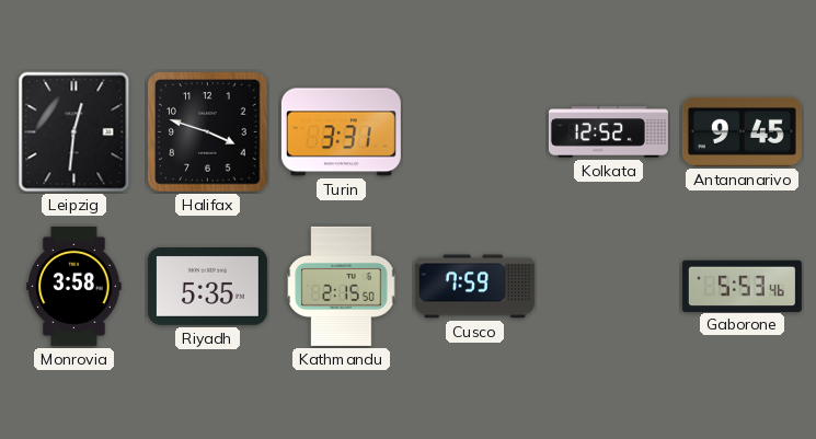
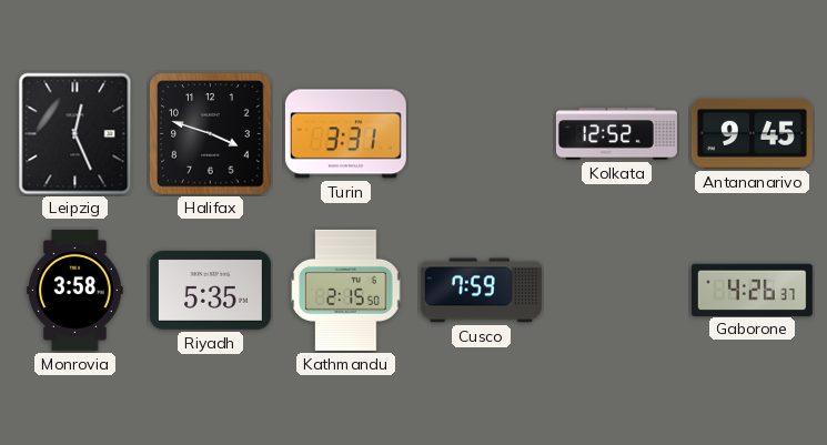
Leipzig: 12:31 -> 12:26
Gaborone: 5:53 -> 4:26
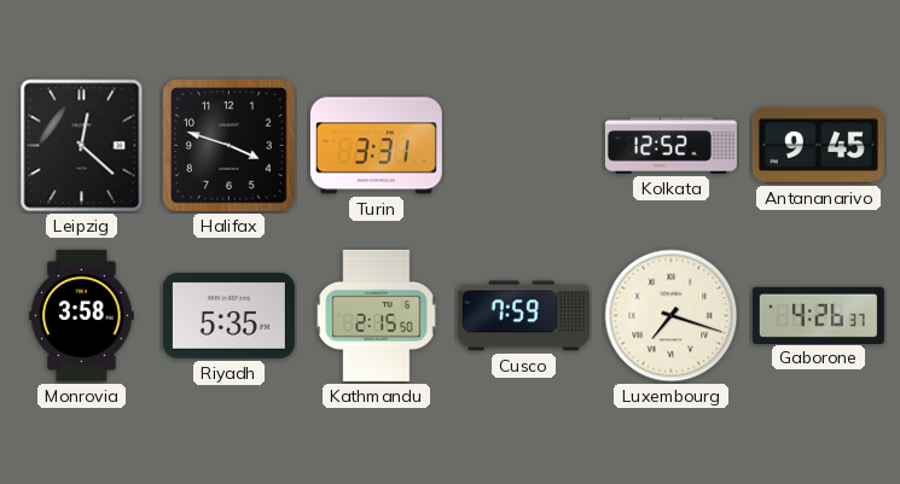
Leipzig: 12:26 -> 12:22
Luxembourg: none -> 7:18
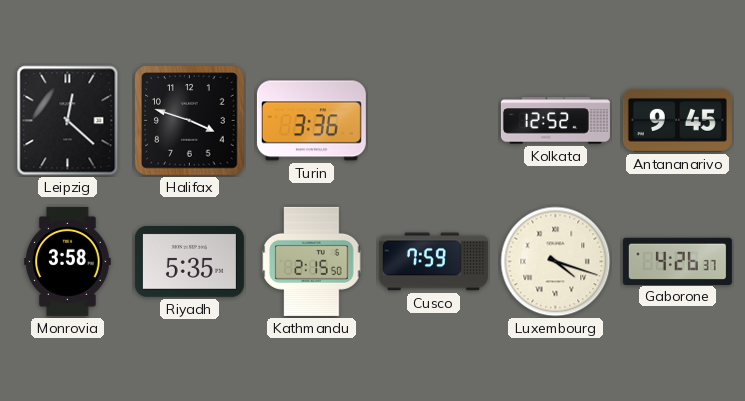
Turin: 3:31 -> 3:36
Luxembourg: 7:18 -> 4:18
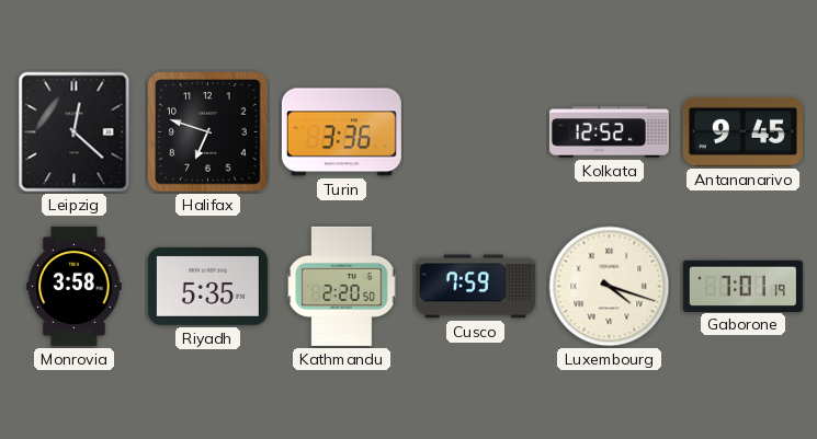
Halifax: 3:48 -> 6:48
Kathmandu: 2:15 -> 2:20
Gaborone: 4:26 -> 7:01
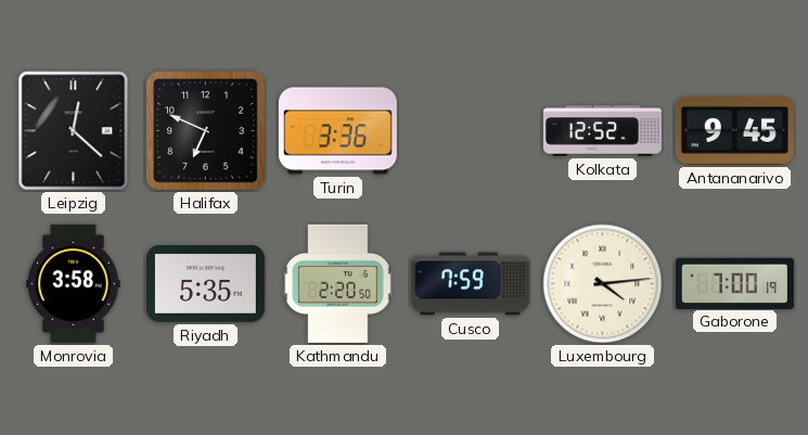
Halifax: 6:48 -> 6:49
Luxembourg: 4:18 -> 4:14
Gaborone: 7:01 -> 7:00
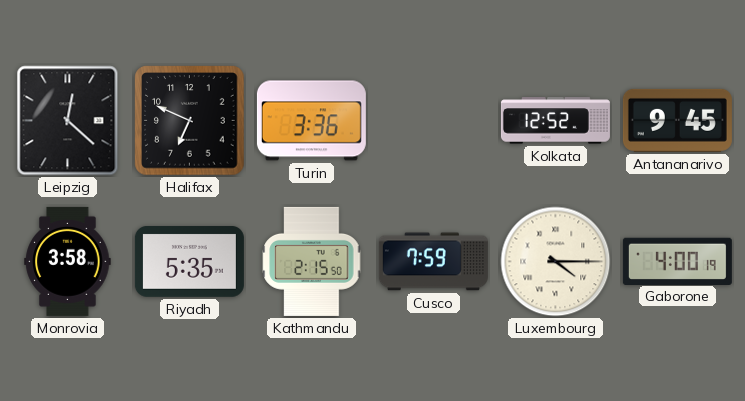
Kathmandu: 2:20 -> 2:15
Luxembourg: 4:14 -> 4:15
Gaborone: 7:00 -> 4:00
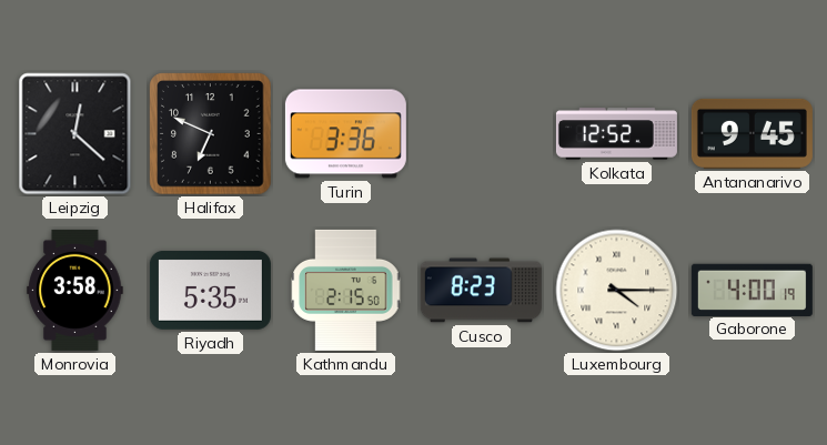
Cusco: 7:59 -> 8:23
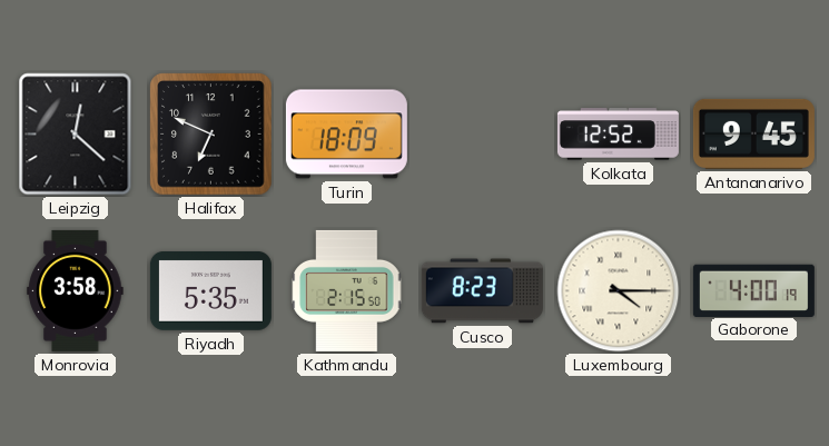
Turin: 3:36 -> 18:09
